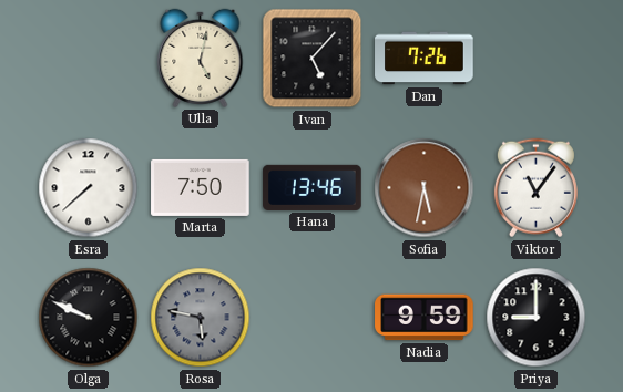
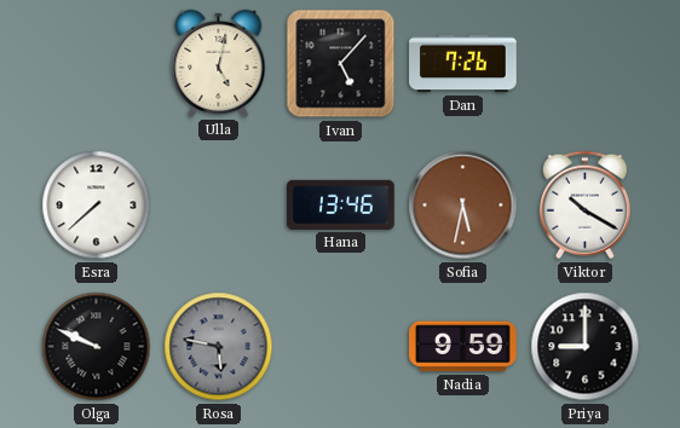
Marta: 7:50 -> none
Viktor: 11:06 -> 10:20
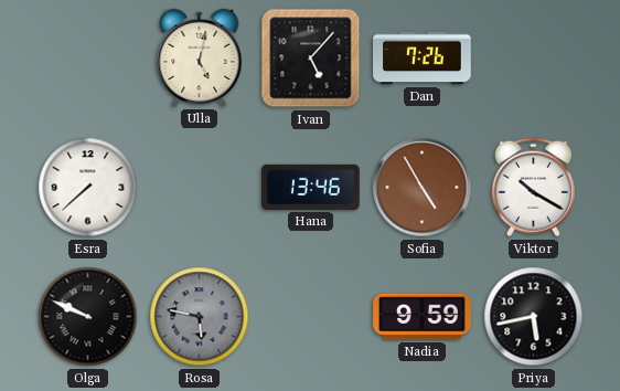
Sofia: 5:32 -> 4:55
Priya: 9:00 -> 5:43
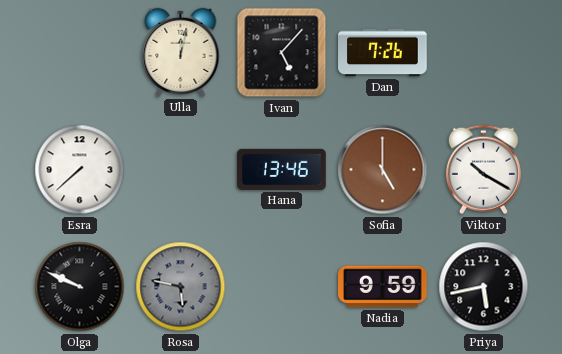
Ulla: 5:02 -> 12:02
Sofia: 4:55 -> 5:00
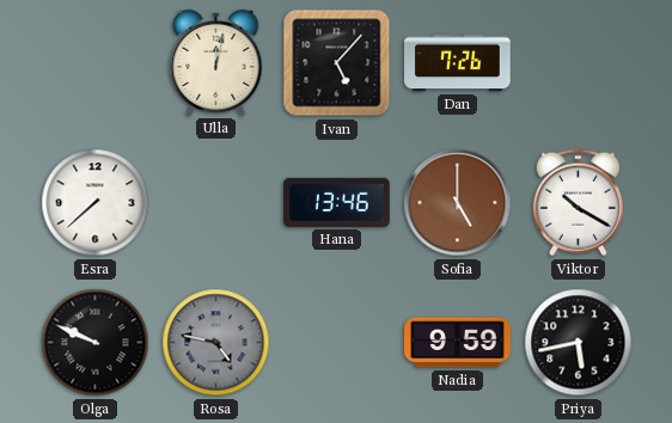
Rosa: 5:47 -> 4:47
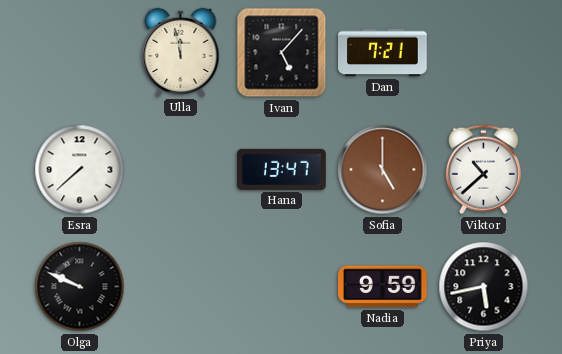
Ulla: 12:02 -> 11:58
Dan: 7:26 -> 7:21
Hana: 13:46 -> 13:47
Viktor: 10:20 -> 10:38
Rosa: 4:47 -> none
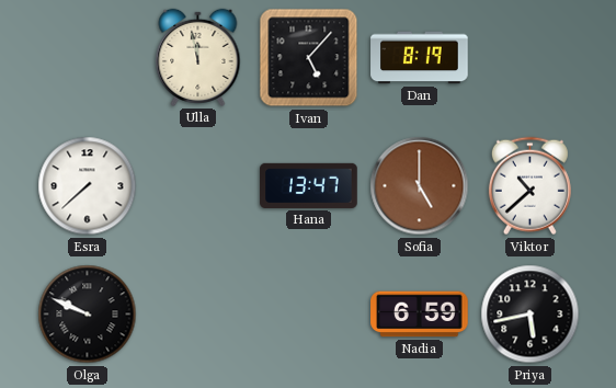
Dan: 7:21 -> 8:19
Nadia: 9:59 -> 6:59
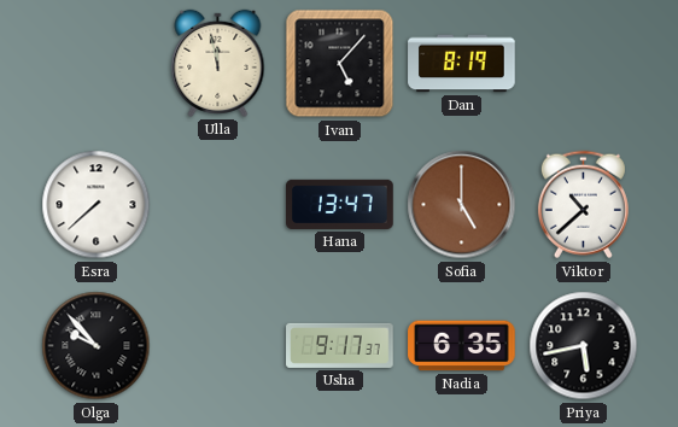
Olga: 9:49 -> 9:53
Usha: none -> 9:17
Nadia: 6:59 -> 6:35
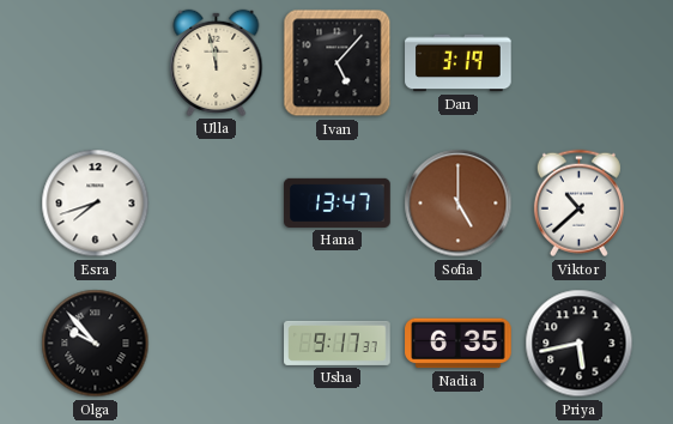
Dan: 8:19 -> 3:19
Esra: 7:38 -> 7:42
